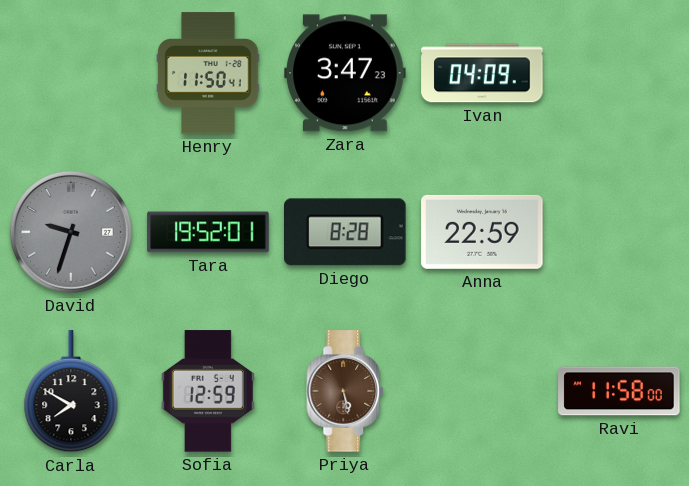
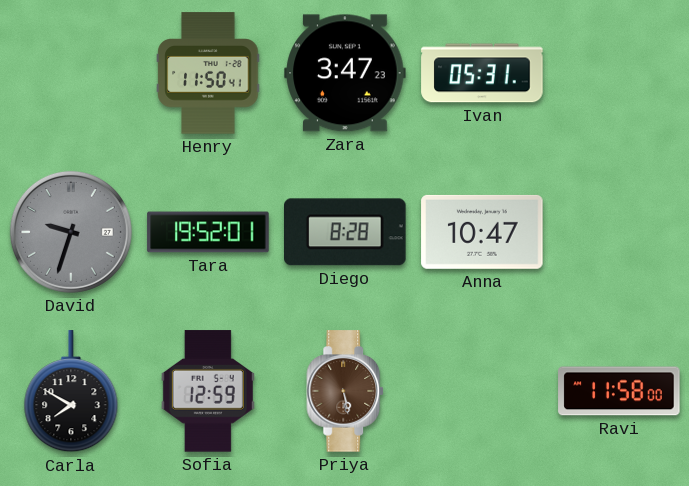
Ivan: 04:09 -> 05:31
Anna: 22:59 -> 10:47
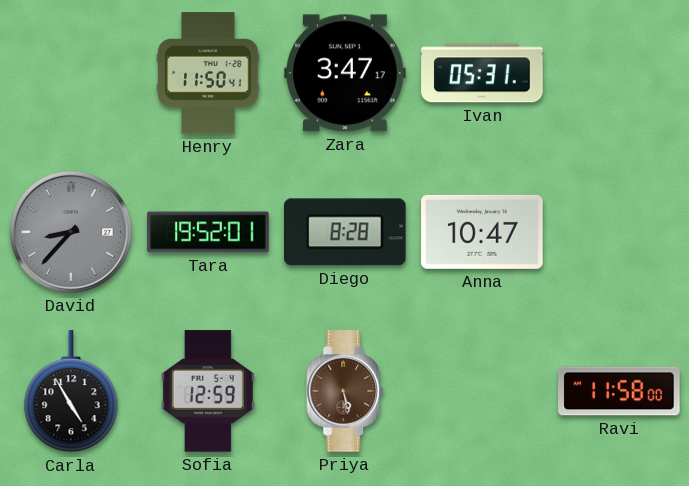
Zara: 3:47:23 -> 3:47:17
David: 9:33 -> 8:37
Carla: 7:50 -> 4:55
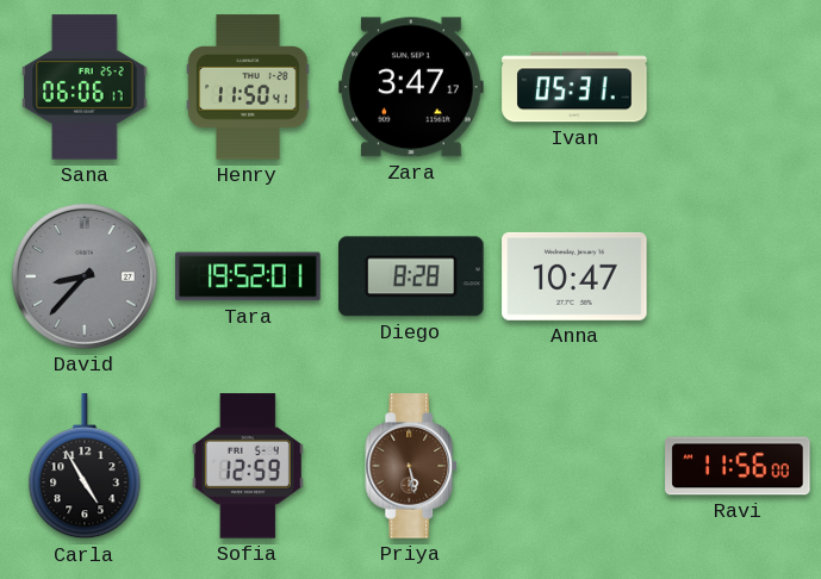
Sana: none -> 06:06
Ravi: 11:58 -> 11:56
